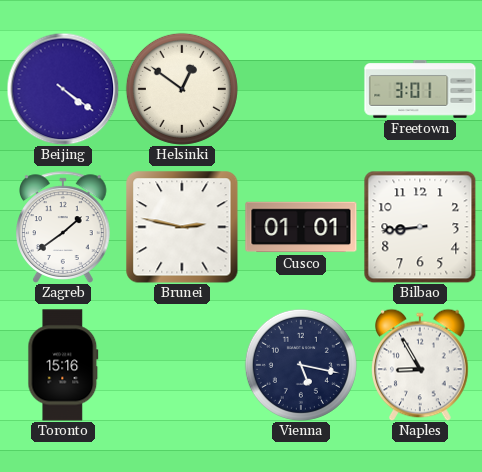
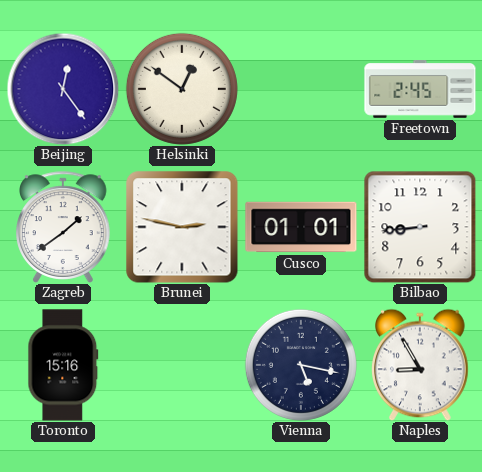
Beijing: 4:21 -> 12:24
Freetown: 3:01 -> 2:45
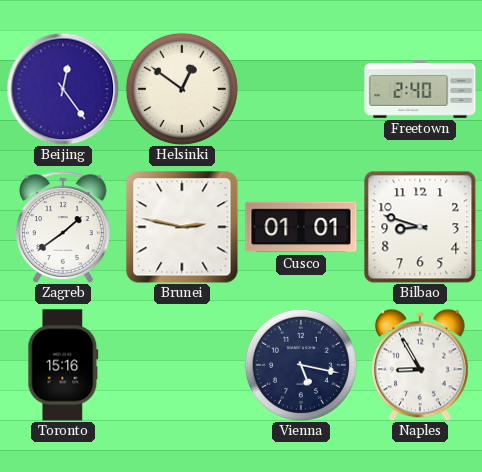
Freetown: 2:45 -> 2:40
Bilbao: 8:44 -> 8:48
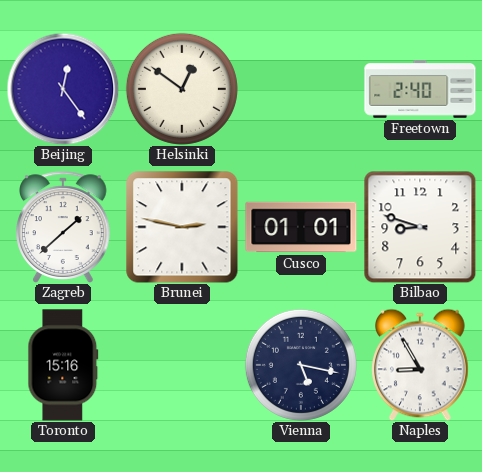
Zagreb: 1:39 -> 1:38
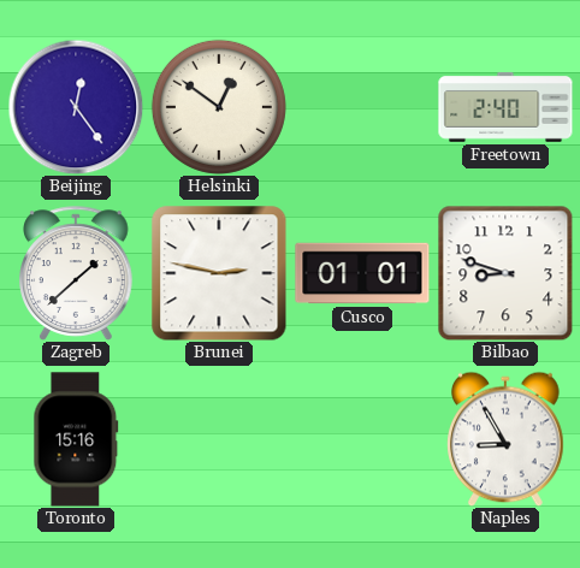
Vienna: 5:17 -> none
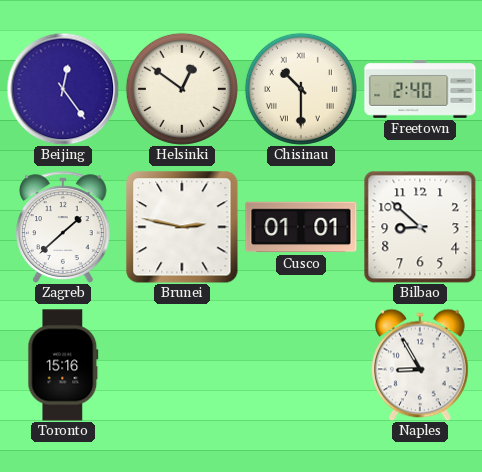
Chisinau: none -> 10:30
Bilbao: 8:48 -> 8:52
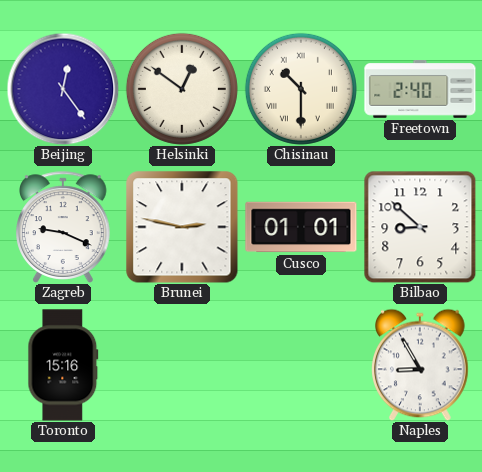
Zagreb: 1:38 -> 9:19
